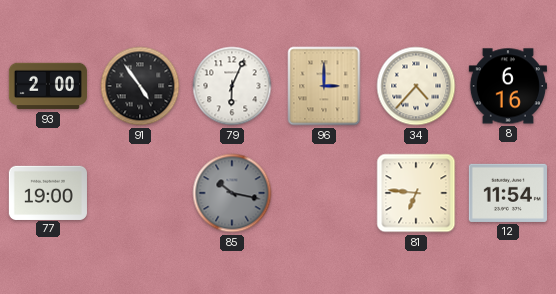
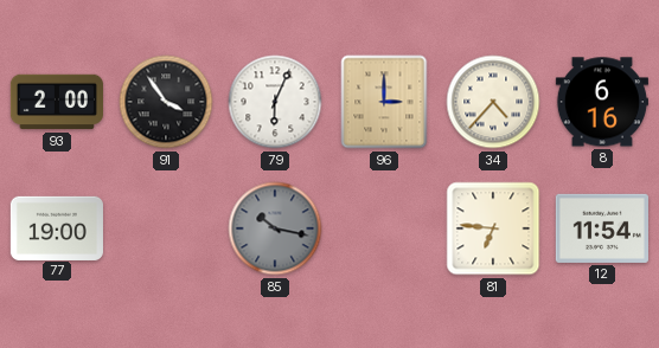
91: 4:54 -> 3:54
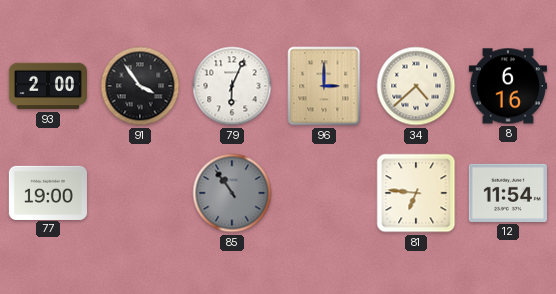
34: 4:37 -> 4:38
85: 10:17 -> 10:54
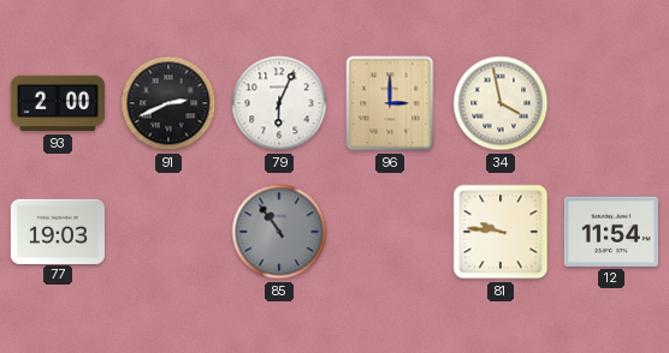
91: 3:54 -> 2:41
34: 4:38 -> 3:58
8: 6:16 -> none
77: 19:00 -> 19:03
81: 6:46 -> 9:46
